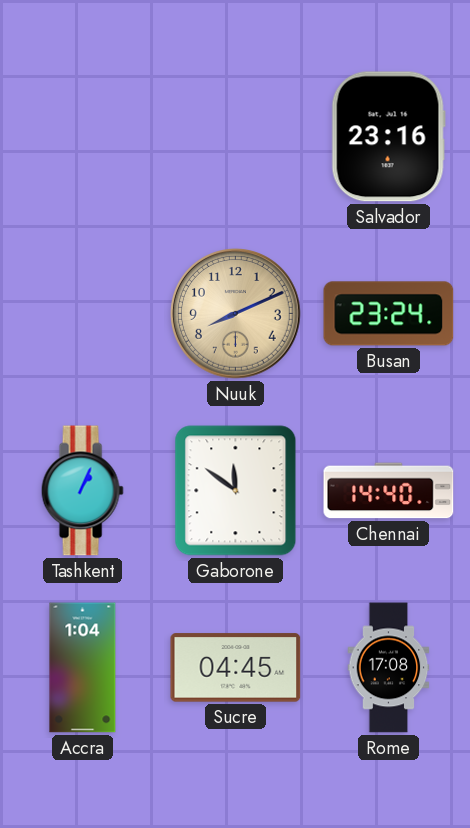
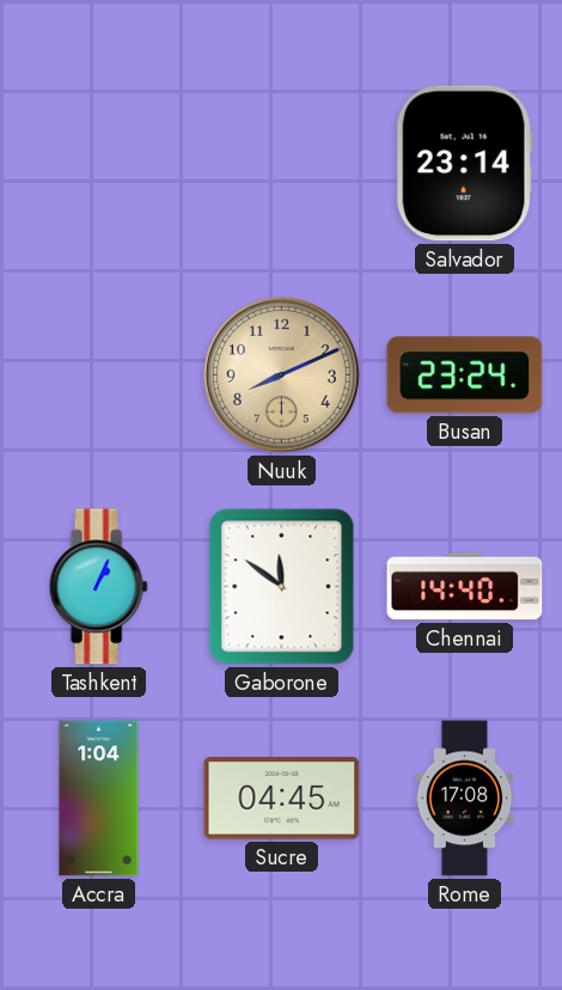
Salvador: 23:16 -> 23:14
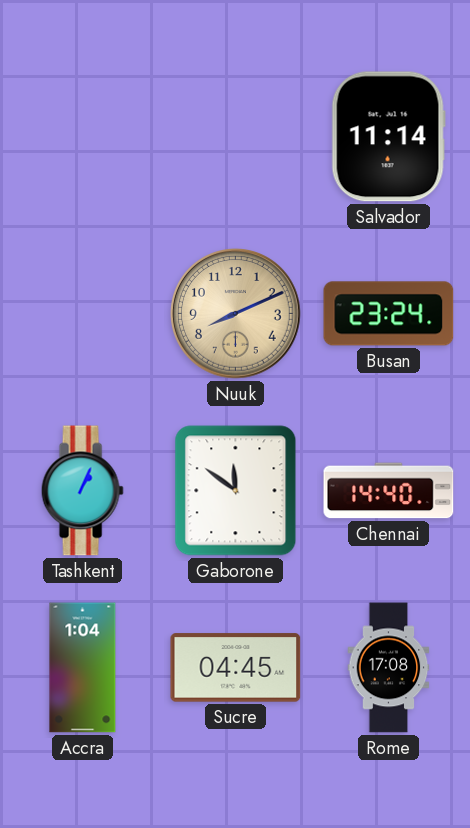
Salvador: 23:14 -> 11:14
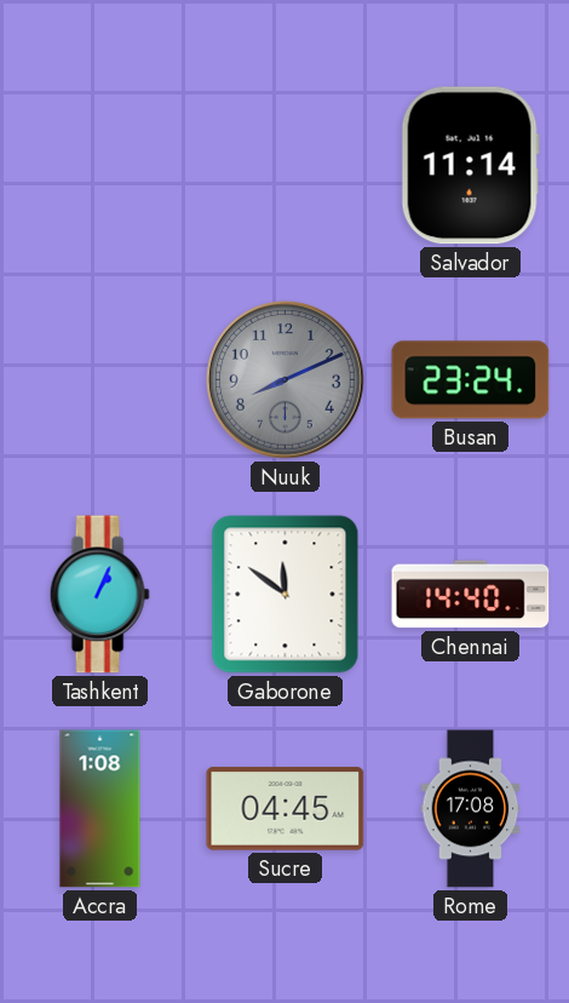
Nuuk dial: champagne -> grey
Accra: 1:04 -> 1:08
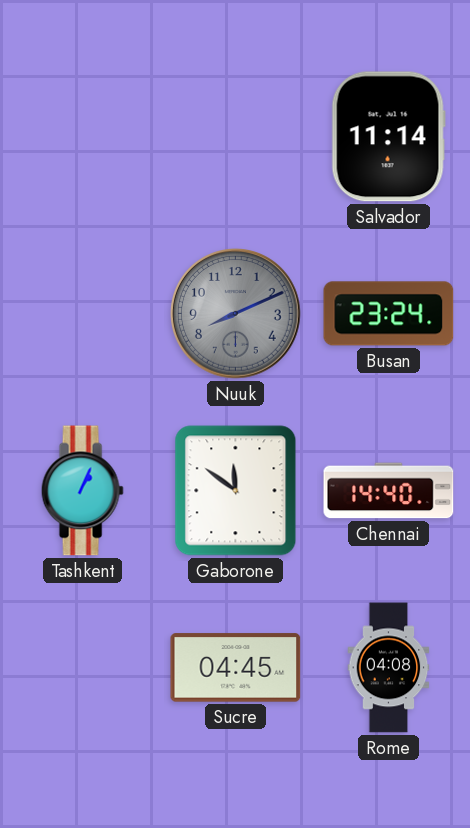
Accra: 1:08 -> none
Rome: 17:08 -> 04:08
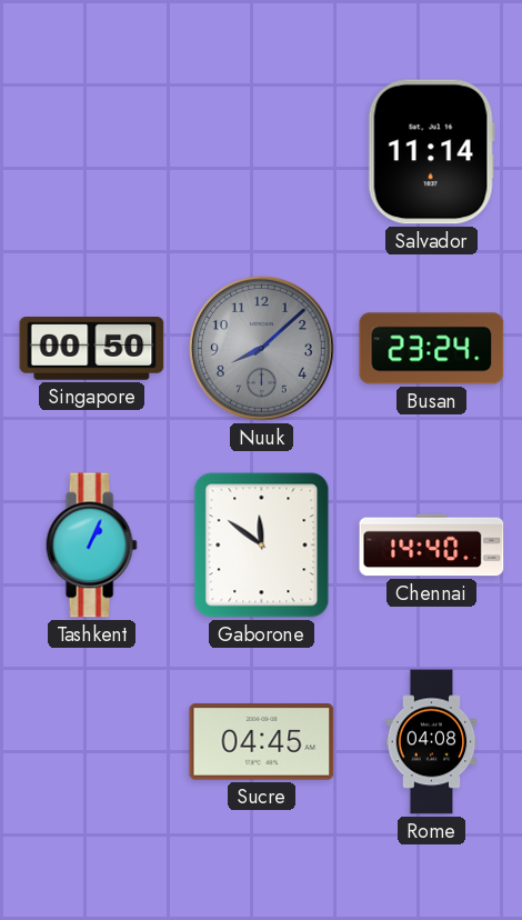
Singapore: none -> 00:50
Nuuk: 8:11 -> 8:08
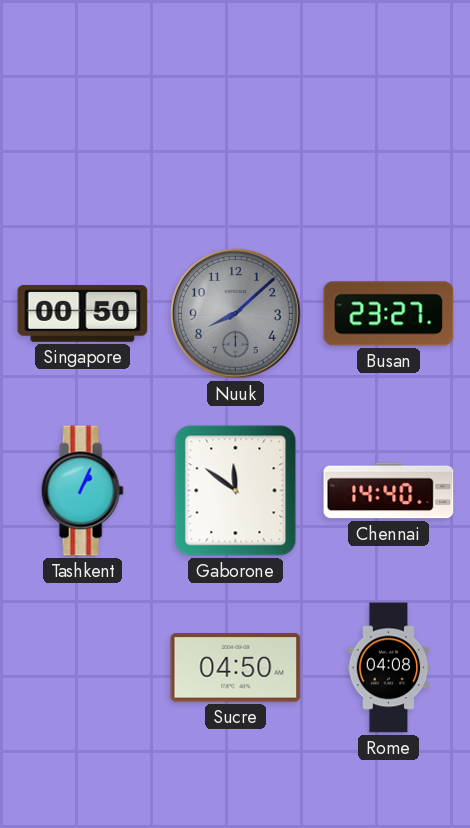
Salvador: 11:14 -> none
Busan: 23:24 -> 23:27
Sucre: 04:45 -> 04:50
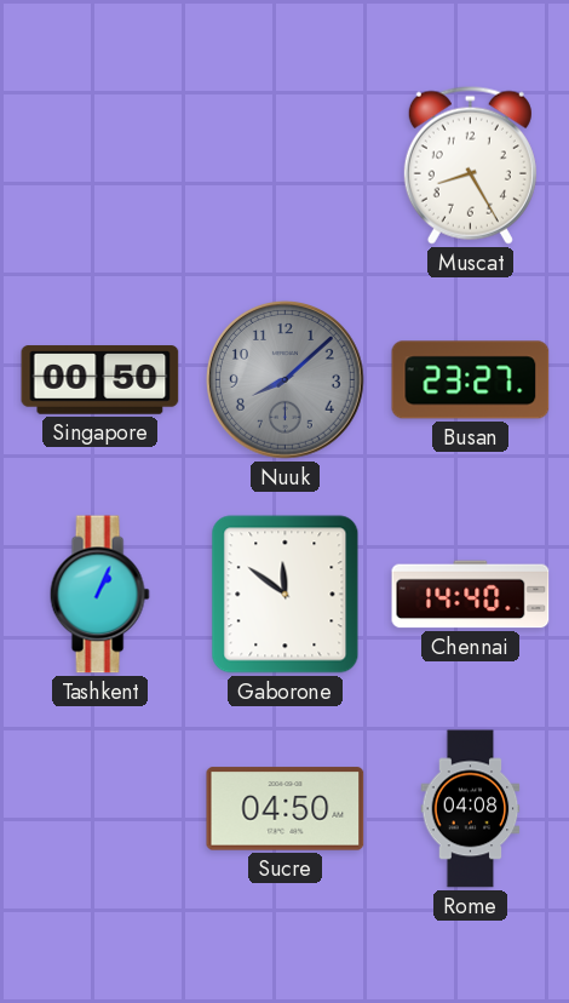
Muscat: none -> 8:25
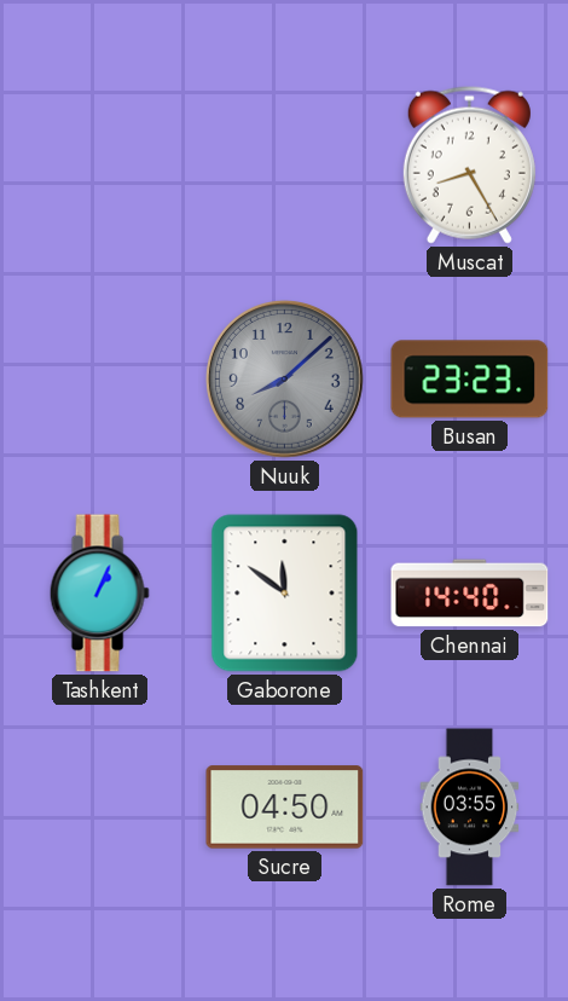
Singapore: 00:50 -> none
Busan: 23:27 -> 23:23
Rome: 04:08 -> 03:55
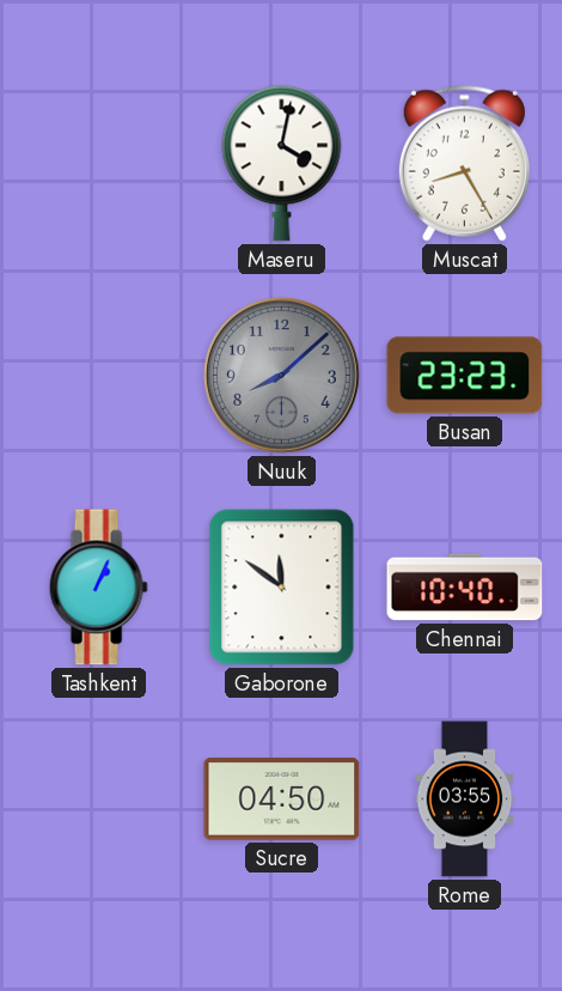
Maseru: none -> 4:02
Chennai: 14:40 -> 10:40
